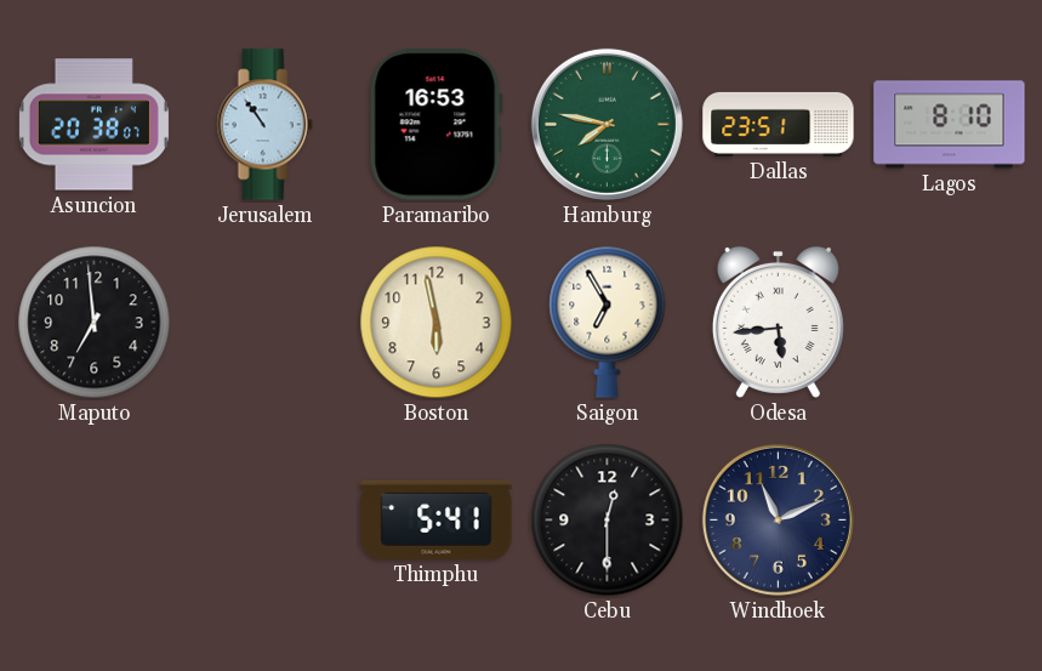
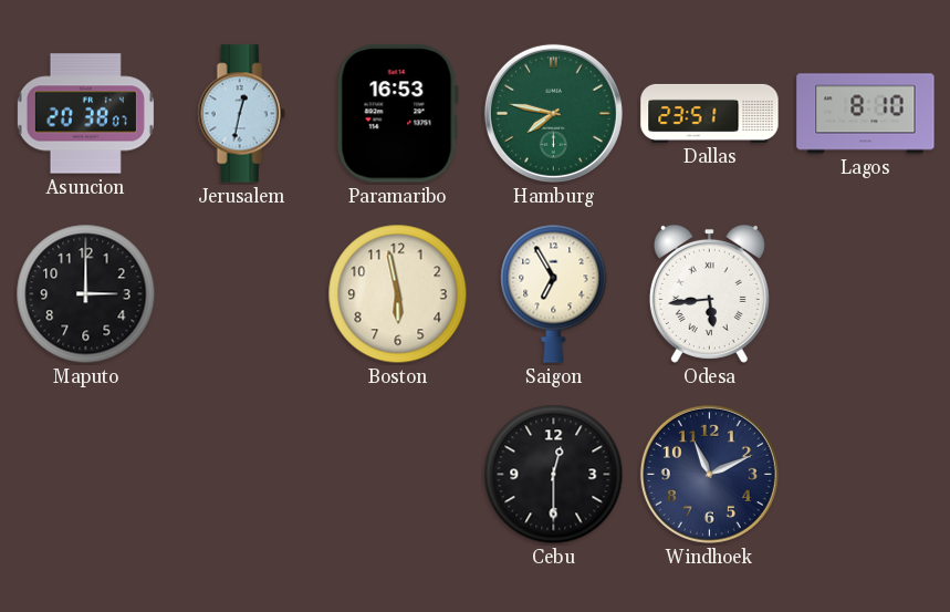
Jerusalem: 10:54 -> 12:32
Maputo: 6:59 -> 3:00
Thimphu: 5:41 -> none
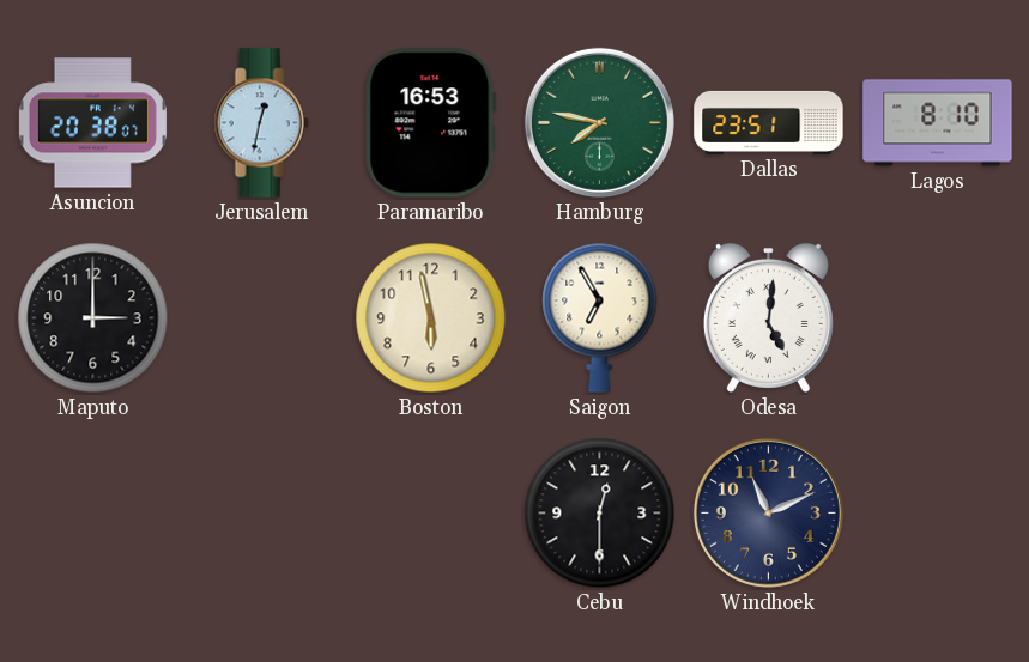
Odesa: 5:44 -> 5:01
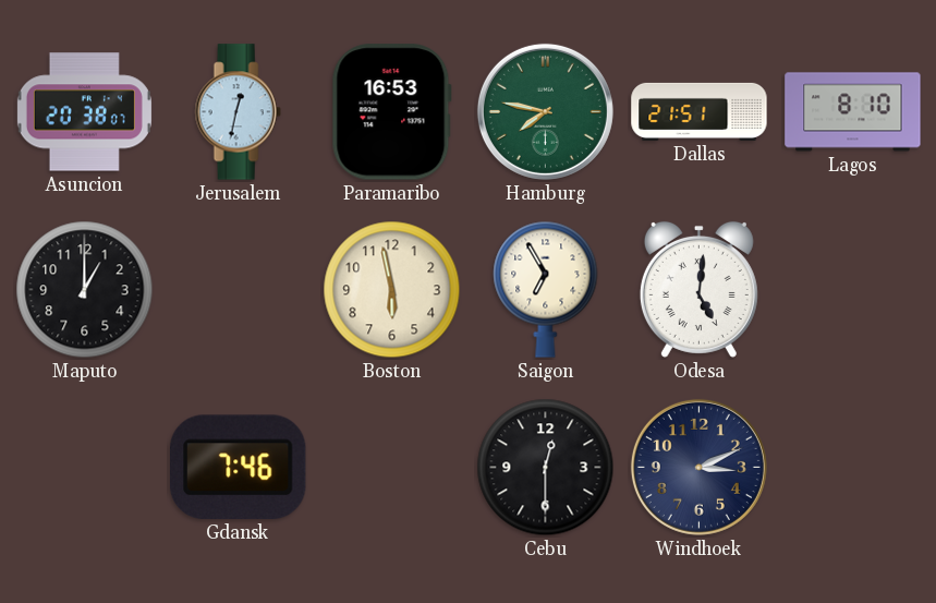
Dallas: 23:51 -> 21:51
Maputo: 3:00 -> 1:00
Gdansk: none -> 7:46
Windhoek: 11:11 -> 3:11
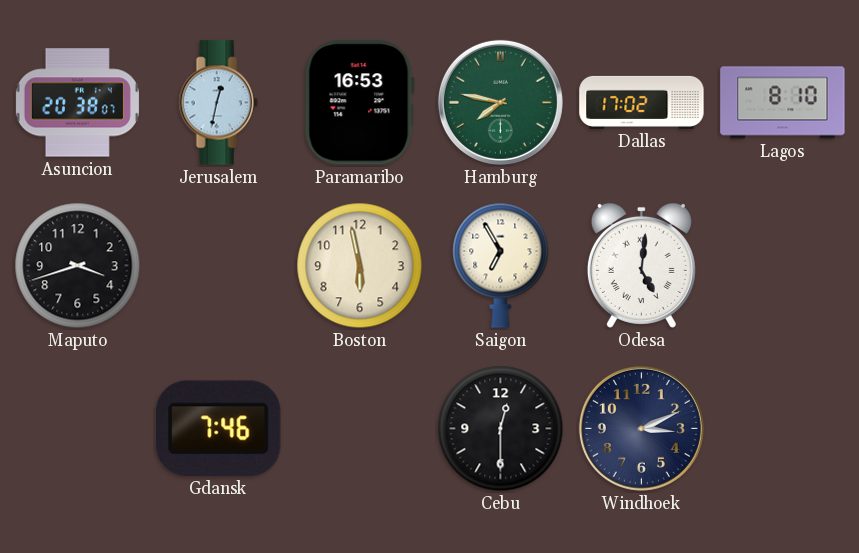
Dallas: 21:51 -> 17:02
Maputo: 1:00 -> 3:42
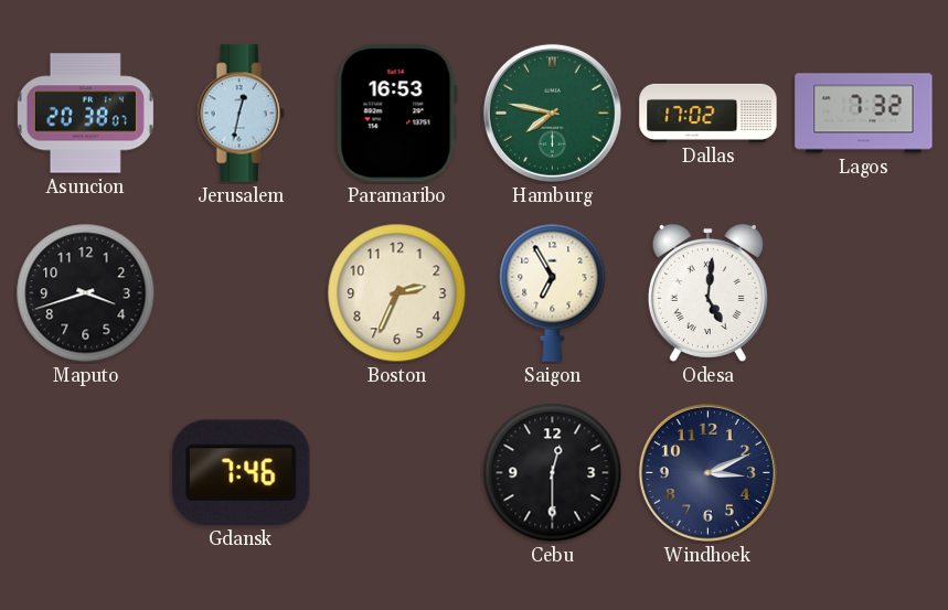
Lagos: 8:10 -> 7:32
Boston: 5:58 -> 2:34
